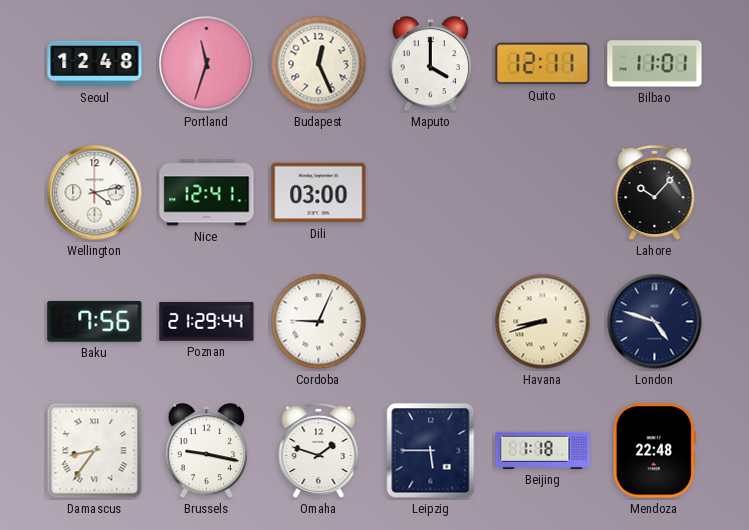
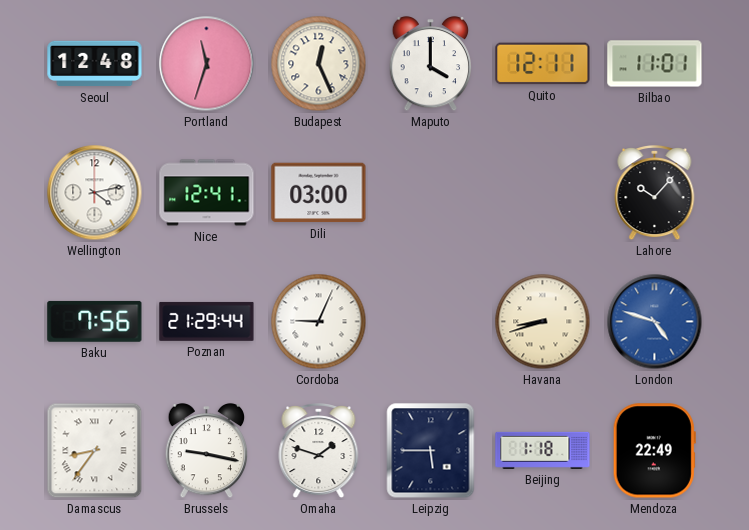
London dial: navy -> blue
Mendoza: 22:48 -> 22:49
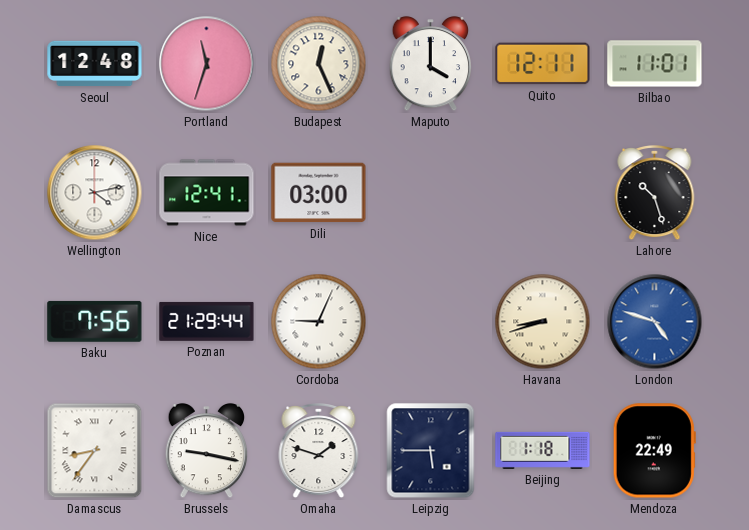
Lahore: 10:07 -> 10:27
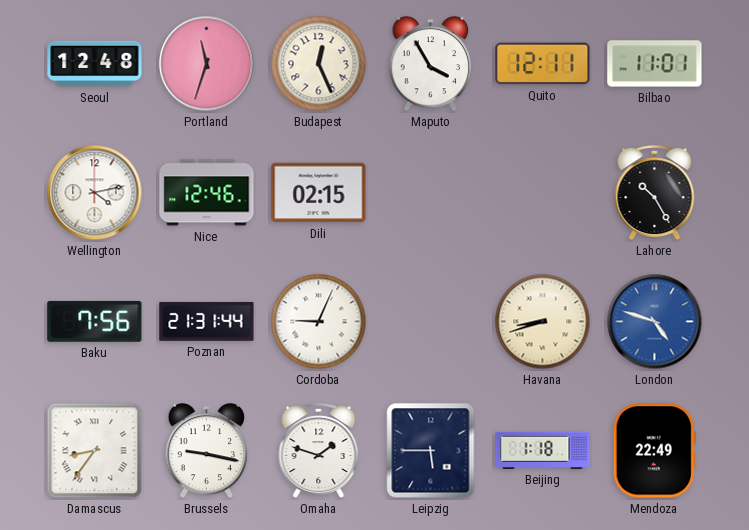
Maputo: 4:00 -> 3:55
Nice: 12:41 -> 12:46
Dili: 03:00 -> 02:15
Lahore: 10:27 -> 10:25
Poznan: 21:29 -> 21:31
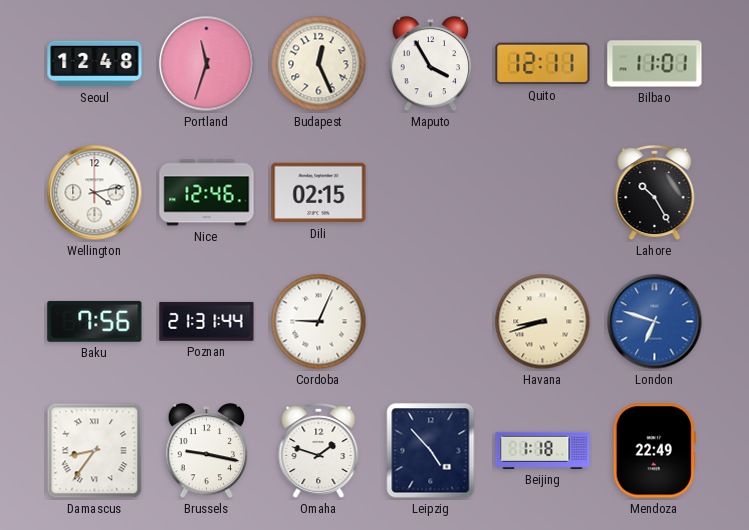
London: 4:48 -> 6:48
Leipzig: 5:45 -> 4:53
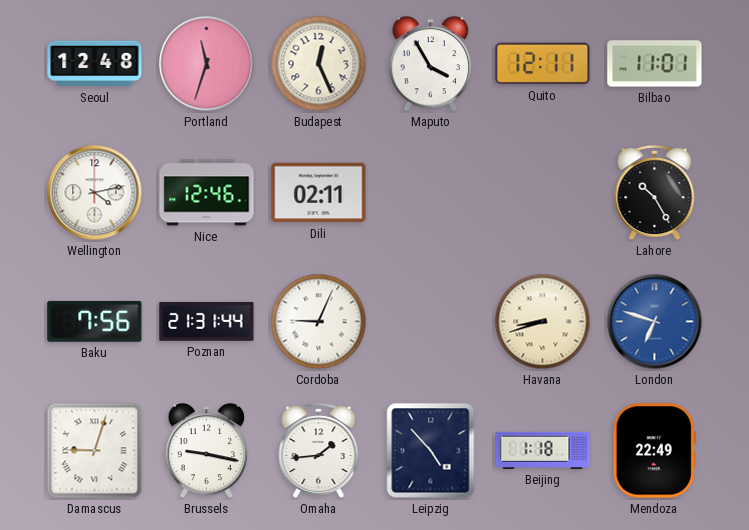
Dili: 02:15 -> 02:11
Damascus: 8:36 -> 9:03
Omaha: 1:48 -> 1:44
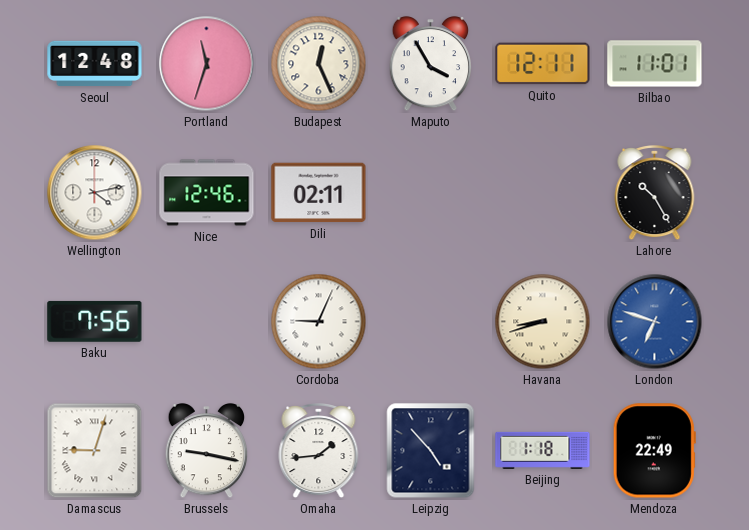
Poznan: 21:31 -> none
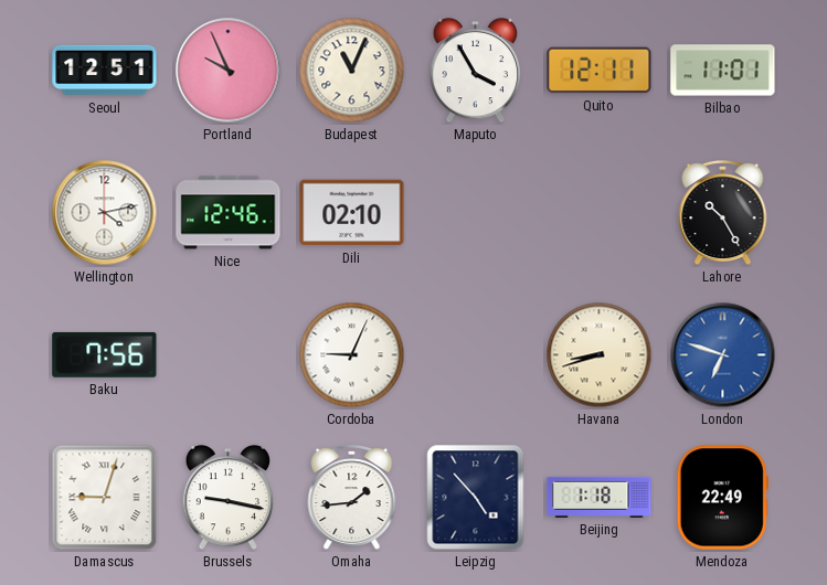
Seoul: 12:48 -> 12:51
Portland: 11:33 -> 9:56
Budapest: 12:26 -> 11:04
Dili: 02:11 -> 02:10
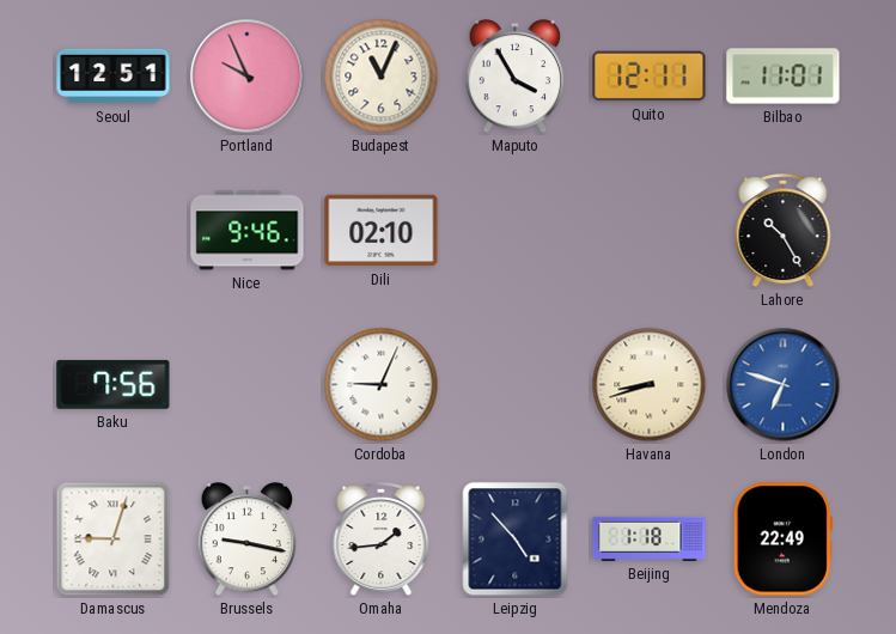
Wellington: 4:13 -> none
Nice: 12:46 -> 9:46
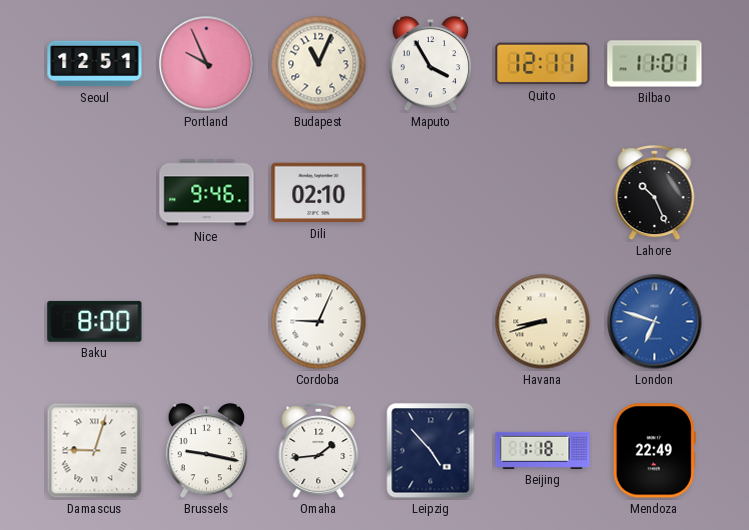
Lahore: 10:25 -> 10:26
Baku: 7:56 -> 8:00
